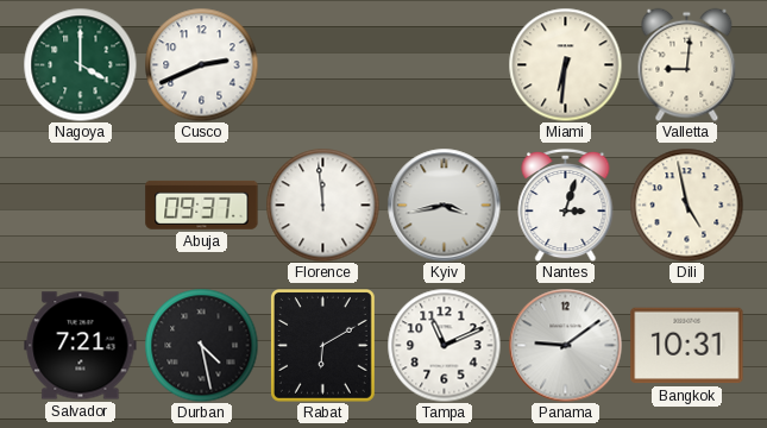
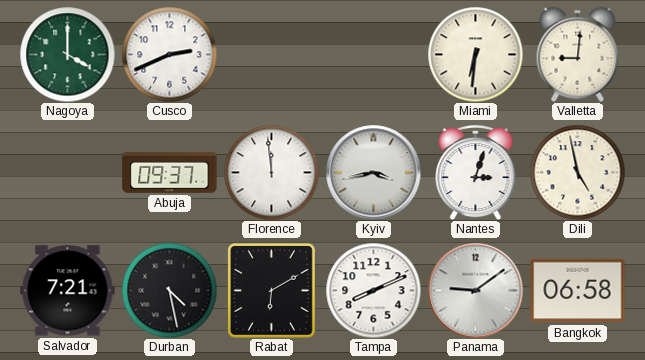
Tampa: 11:11 -> 8:11
Bangkok: 10:31 -> 06:58
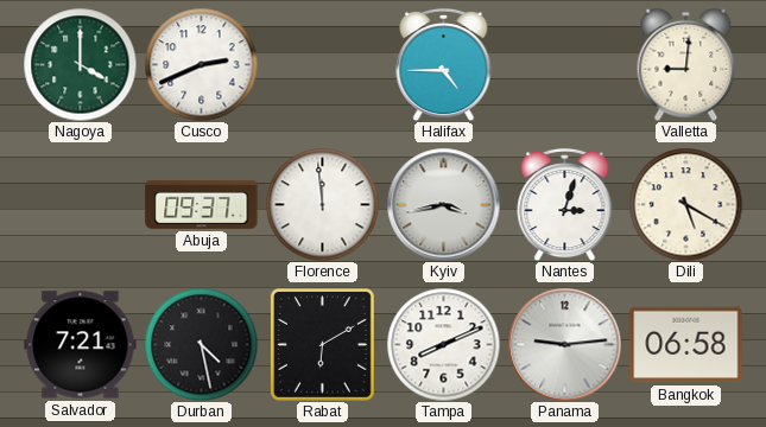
Halifax: none -> 4:45
Miami: 6:31 -> none
Dili: 4:58 -> 5:20
Panama: 9:09 -> 9:14
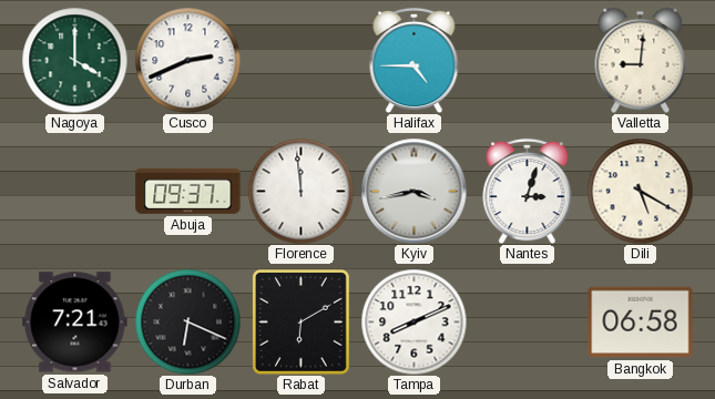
Durban: 4:28 -> 6:19
Panama: 9:14 -> none
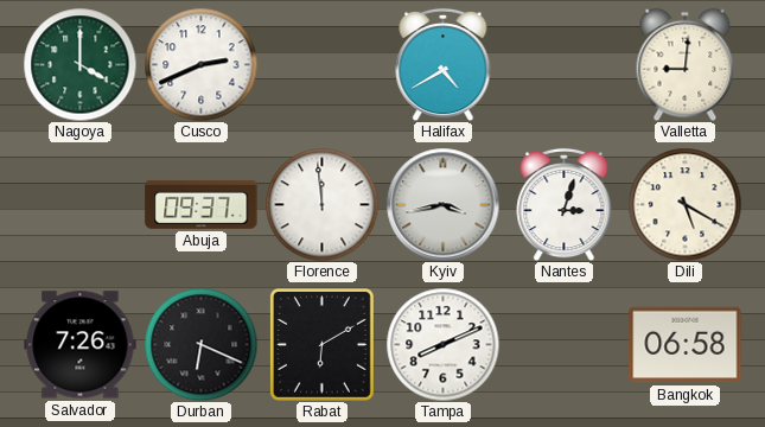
Halifax: 4:45 -> 4:40
Salvador: 7:21 -> 7:26
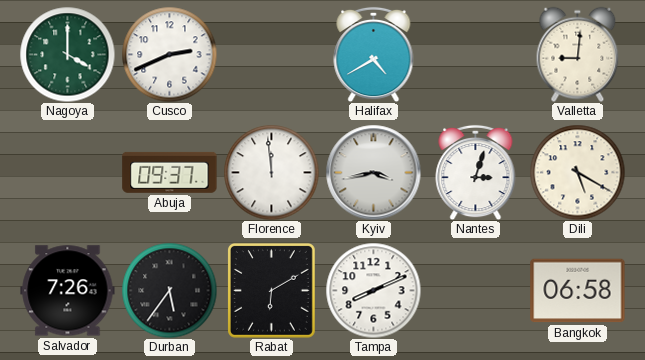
Durban: 6:19 -> 5:36
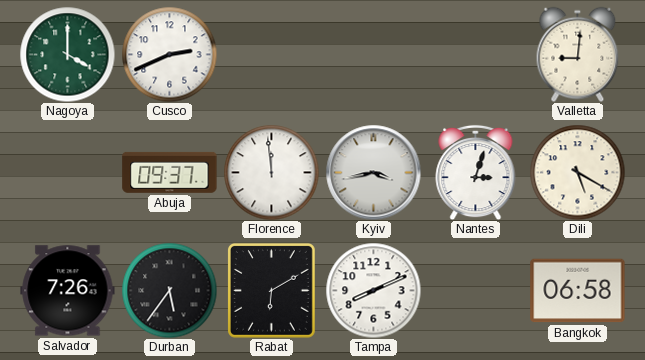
Halifax: 4:40 -> none
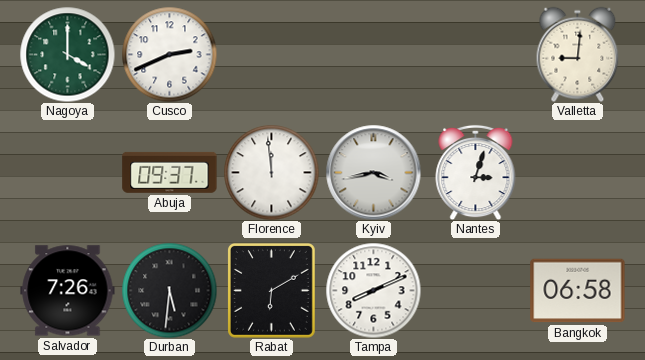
Dili: 5:20 -> none
Durban: 5:36 -> 5:31
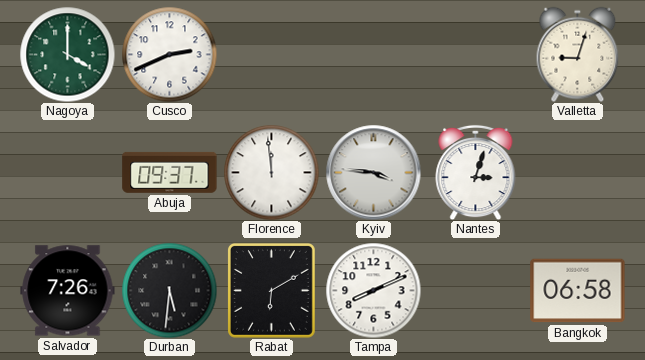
Valletta: 9:01 -> 9:03
Kyiv: 3:43 -> 3:46
